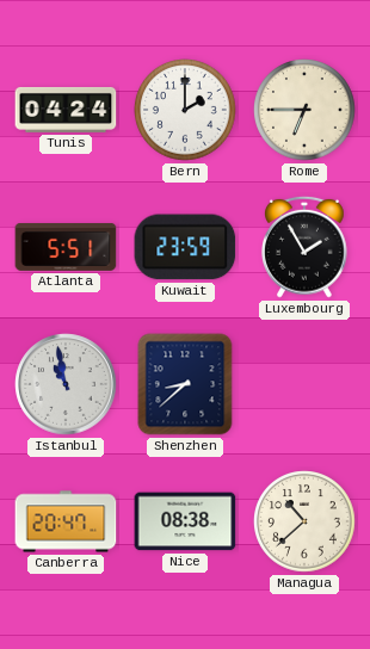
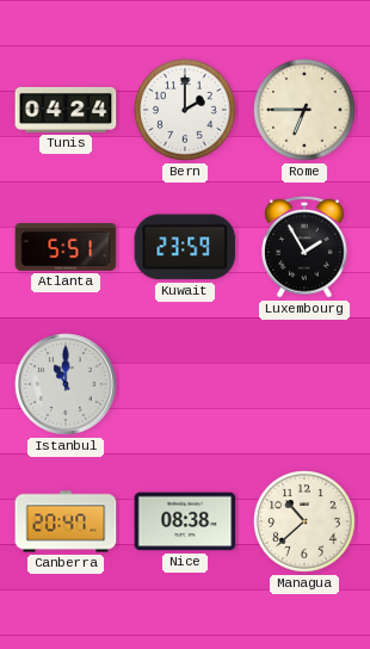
Istanbul: 10:58 -> 11:00
Shenzhen: 8:38 -> none
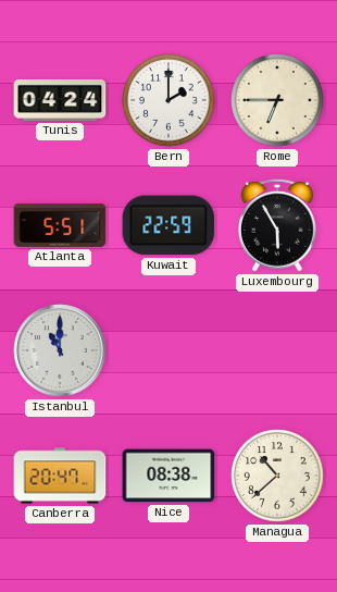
Kuwait: 23:59 -> 22:59
Luxembourg: 1:55 -> 5:55
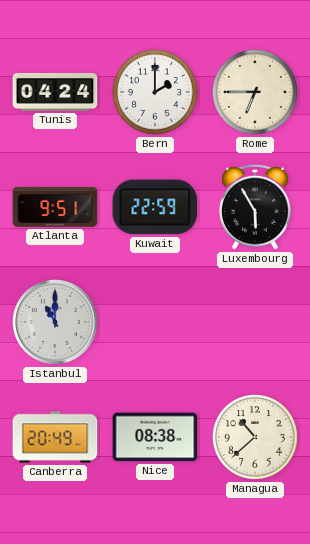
Atlanta: 5:51 -> 9:51
Canberra: 20:47 -> 20:49
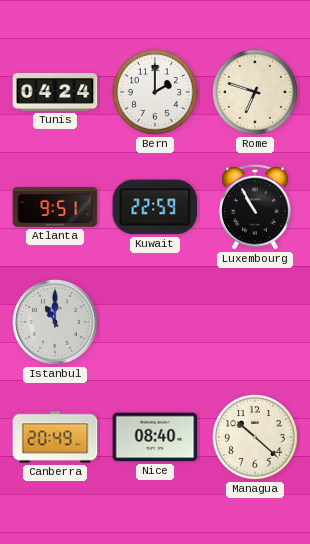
Rome: 6:45 -> 6:48
Luxembourg: 5:55 -> 10:55
Nice: 08:38 -> 08:40
Managua: 10:38 -> 10:22
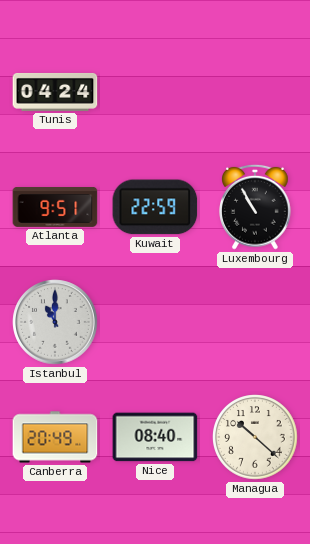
Bern: 2:00 -> none
Rome: 6:48 -> none
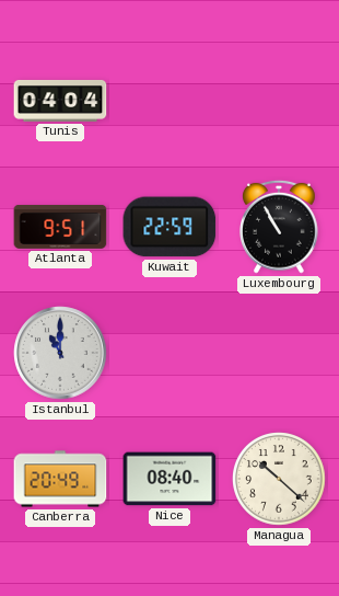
Tunis: 04:24 -> 04:04
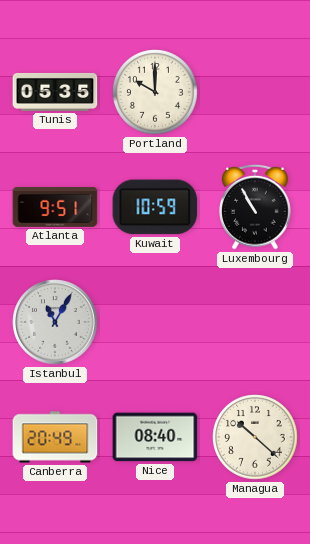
Tunis: 04:04 -> 05:35
Portland: none -> 10:00
Kuwait: 22:59 -> 10:59
Istanbul: 11:00 -> 11:05
